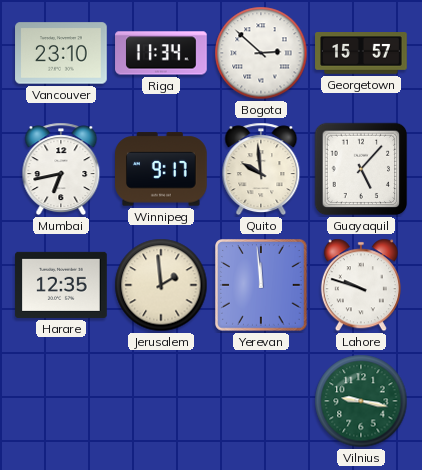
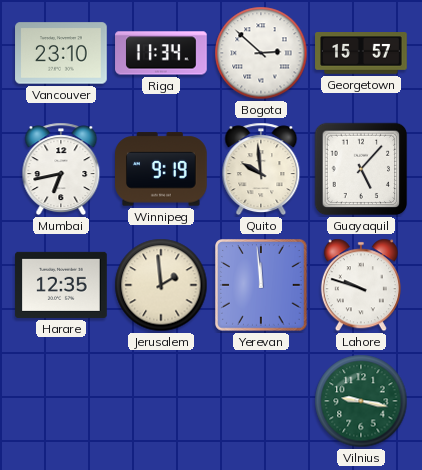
Winnipeg: 9:17 -> 9:19
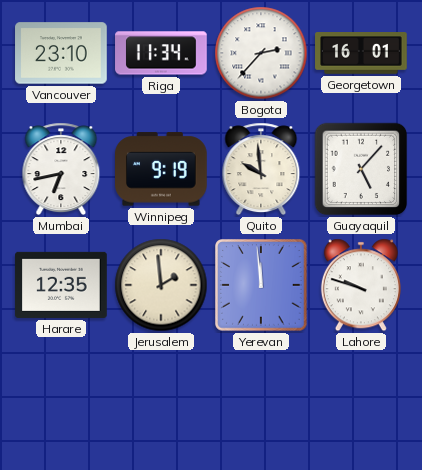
Bogota: 2:52 -> 2:37
Georgetown: 15:57 -> 16:01
Vilnius: 9:17 -> none
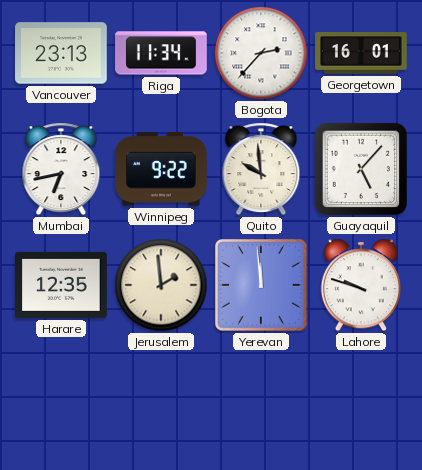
Vancouver: 23:10 -> 23:13
Winnipeg: 9:19 -> 9:22
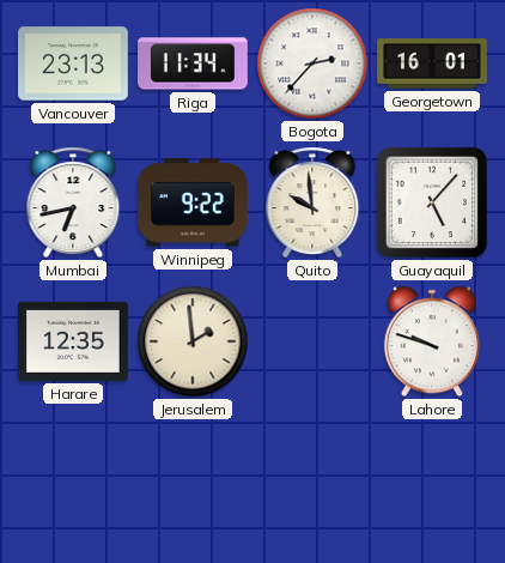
Yerevan: 11:59 -> none
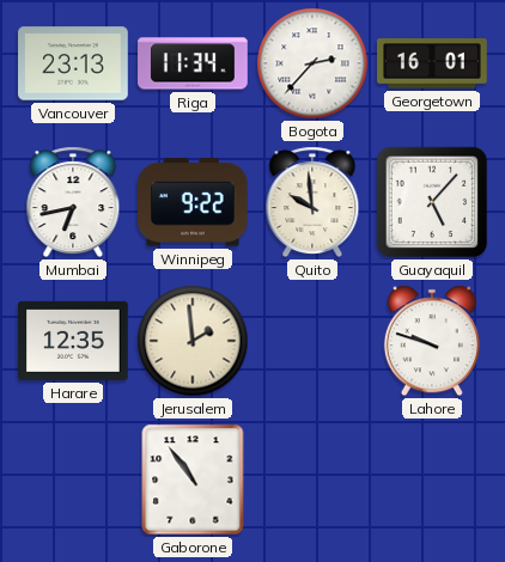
Gaborone: none -> 10:54
